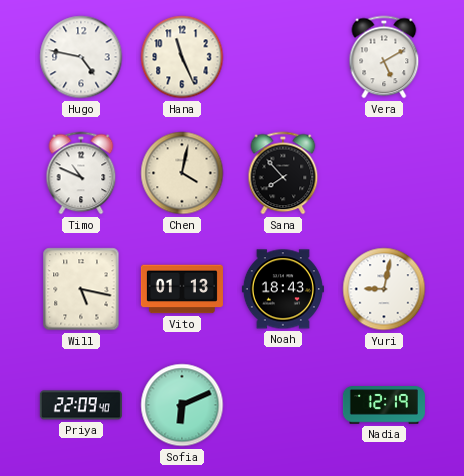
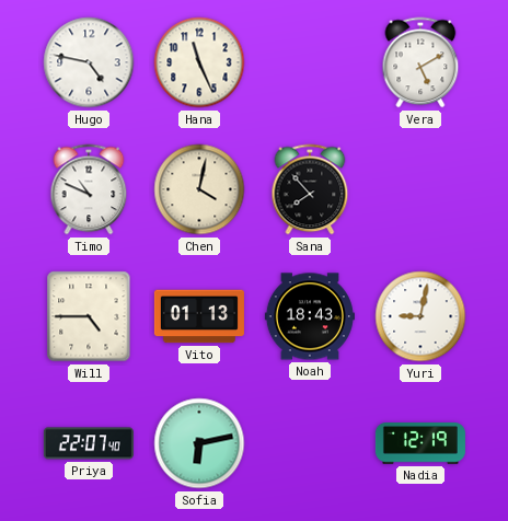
Will: 5:17 -> 4:45
Priya: 22:09 -> 22:07
Sofia: 6:11 -> 6:13
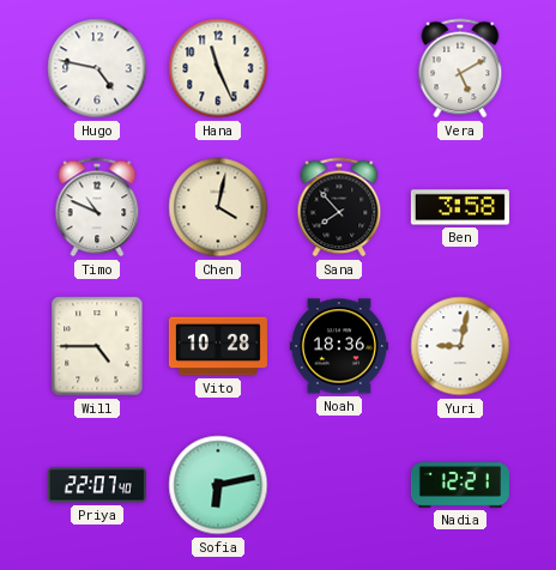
Ben: none -> 3:58
Vito: 01:13 -> 10:28
Noah: 18:43 -> 18:36
Nadia: 12:19 -> 12:21
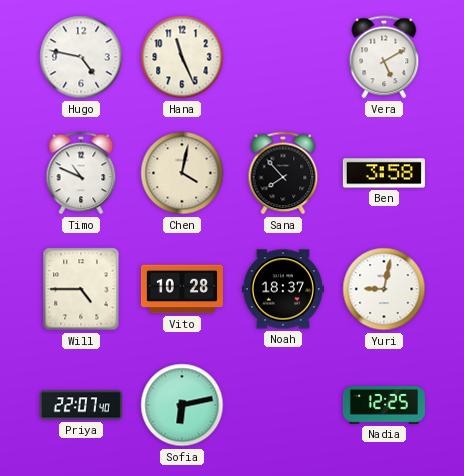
Noah: 18:36 -> 18:37
Nadia: 12:21 -> 12:25
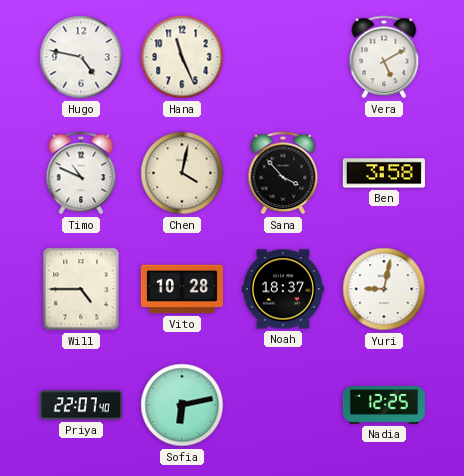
Sana: 7:53 -> 3:53
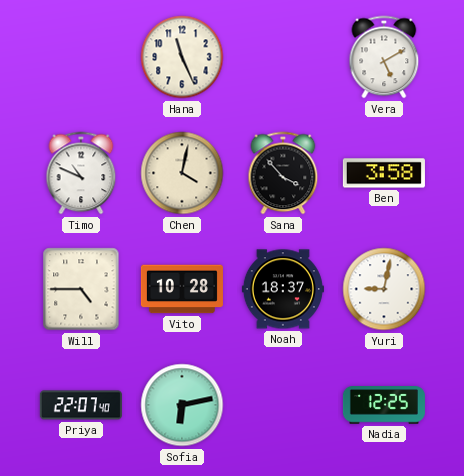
Hugo: 4:47 -> none
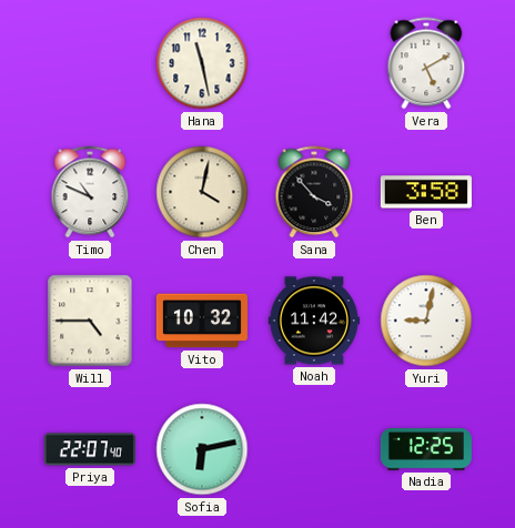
Hana: 11:26 -> 11:28
Vito: 10:28 -> 10:32
Noah: 18:37 -> 11:42
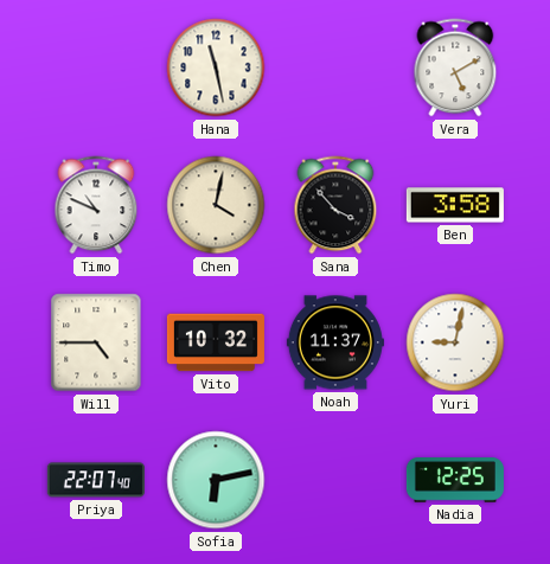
Noah: 11:42 -> 11:37
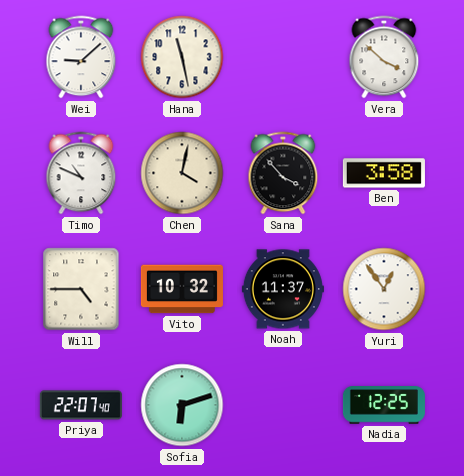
Wei: none -> 9:08
Vera: 5:10 -> 3:52
Yuri: 9:02 -> 12:54
Sofia: 6:13 -> 6:12
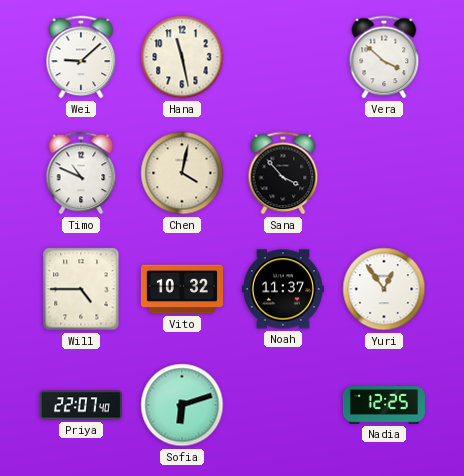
Ben: 3:58 -> none
